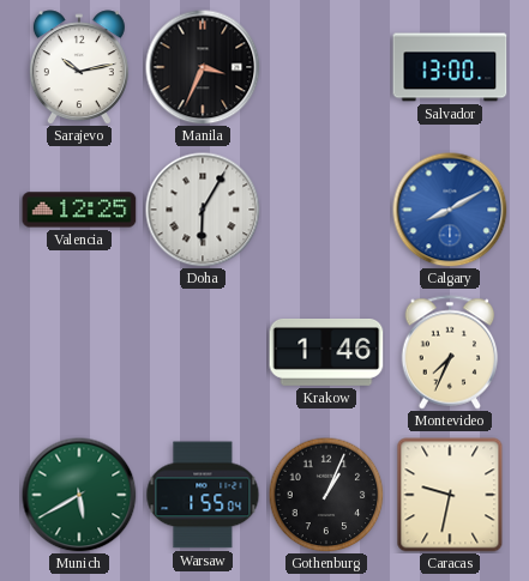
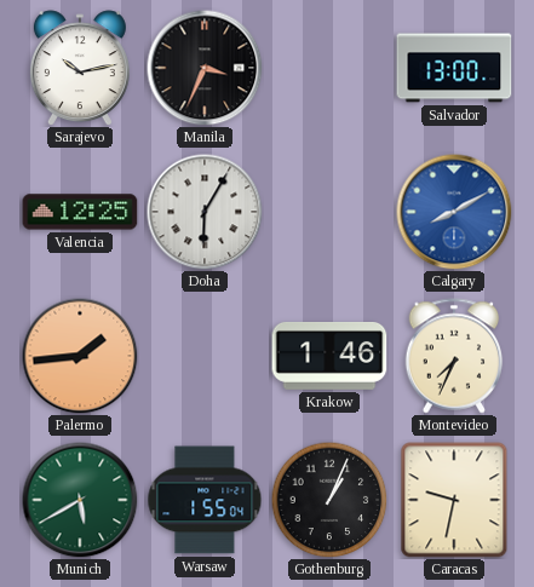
Palermo: none -> 1:44
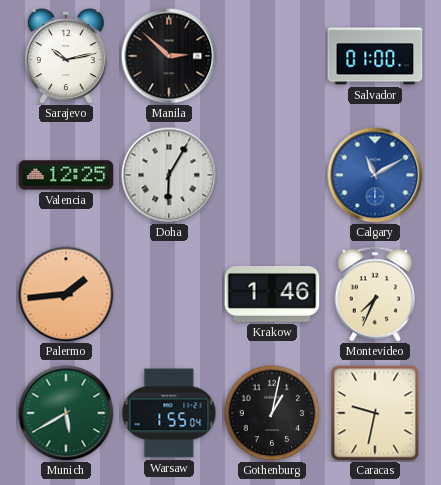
Manila: 3:34 -> 2:52
Salvador: 13:00 -> 01:00
Calgary: 8:10 -> 11:10
Gothenburg: 1:04 -> 1:02
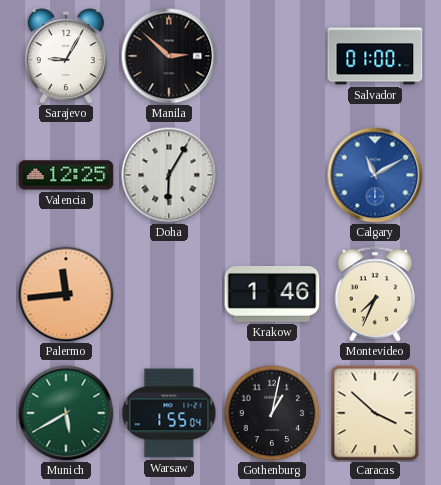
Sarajevo: 10:13 -> 9:05
Palermo: 1:44 -> 11:44
Caracas: 9:32 -> 3:52
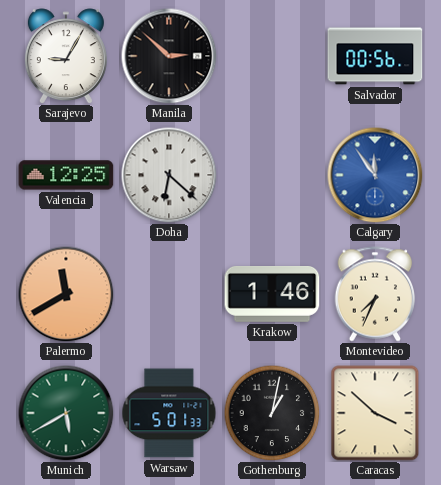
Salvador: 01:00 -> 00:56
Doha: 6:05 -> 6:22
Calgary: 11:10 -> 11:54
Palermo: 11:44 -> 11:40
Warsaw: 1:55 -> 5:01
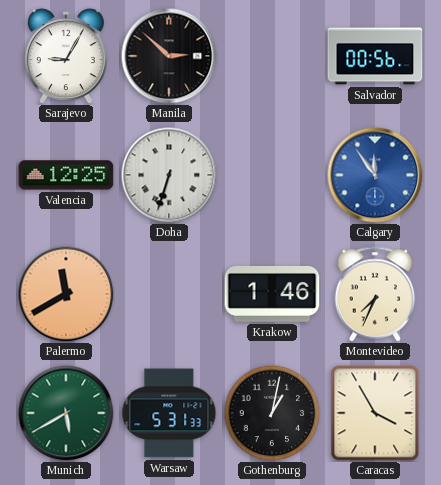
Doha: 6:22 -> 6:33
Warsaw: 5:01 -> 5:31
Caracas: 3:52 -> 3:55
